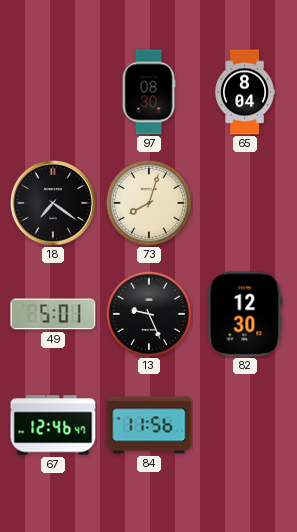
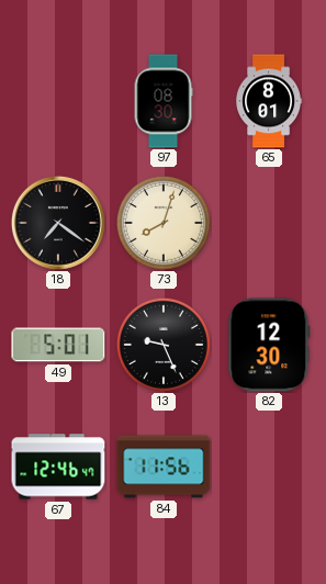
65: 8:04 -> 8:01
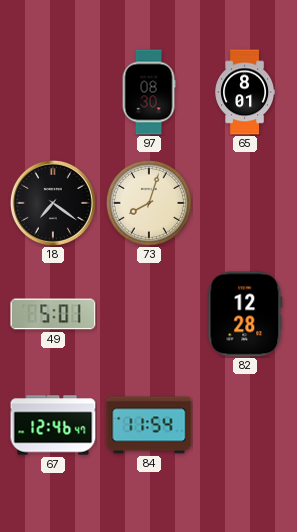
13: 9:26 -> none
82: 12:30 -> 12:28
84: 11:56 -> 11:54
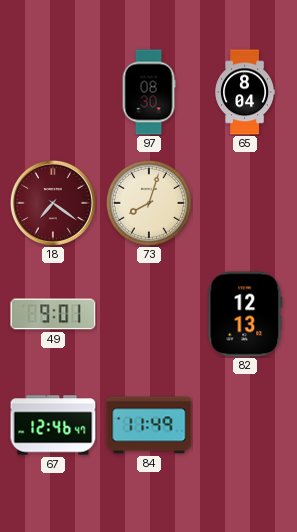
65: 8:01 -> 8:04
18 dial: black -> burgundy
49: 5:01 -> 9:01
82: 12:28 -> 12:13
84: 11:54 -> 11:49
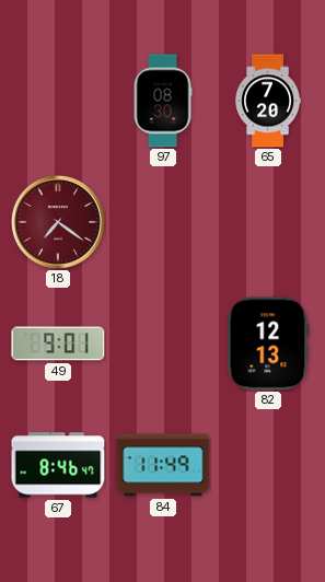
65: 8:04 -> 7:20
73: 8:03 -> none
67: 12:46 -> 8:46
